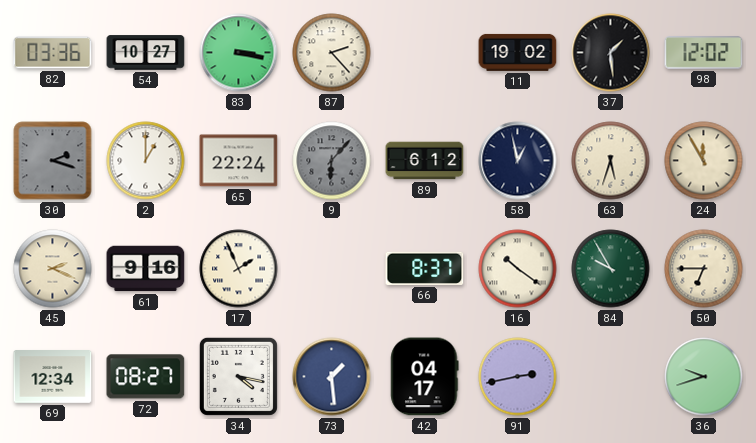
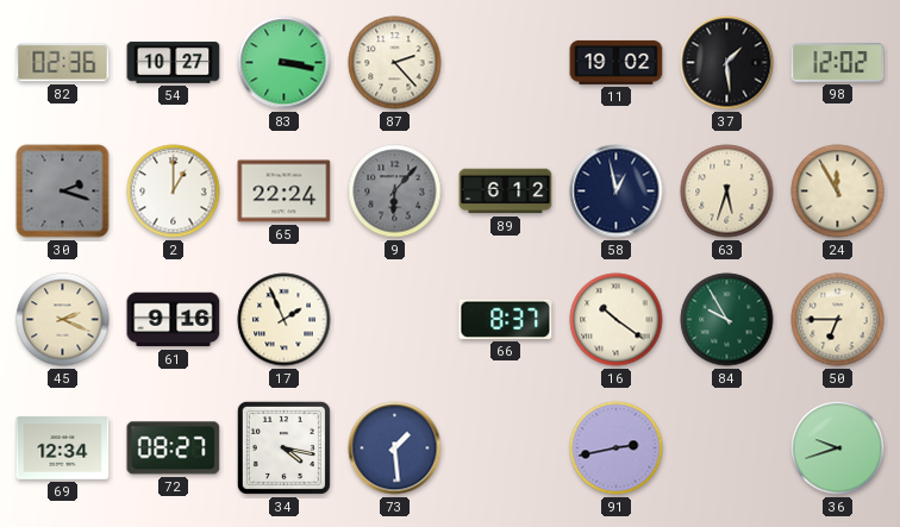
82: 03:36 -> 02:36
42: 04:17 -> none
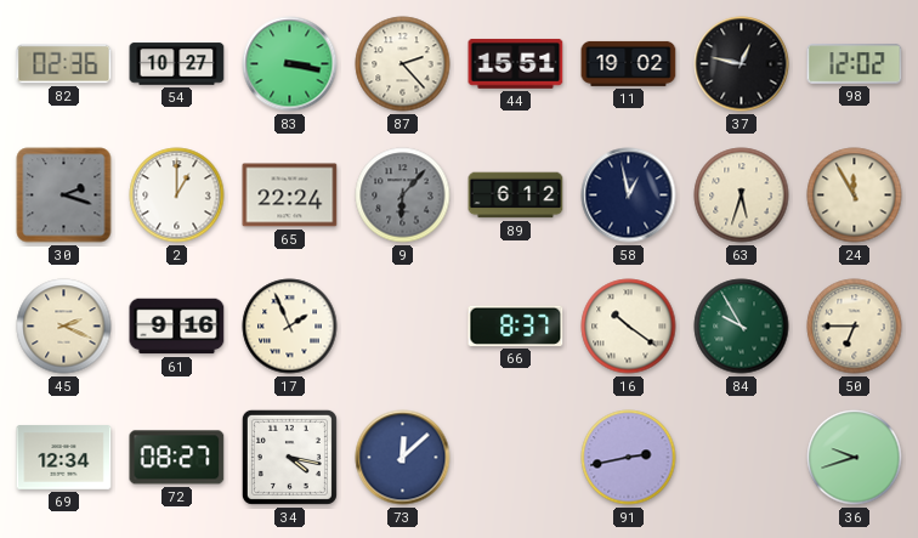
44: none -> 15:51
37: 1:29 -> 12:47
73: 1:29 -> 12:08
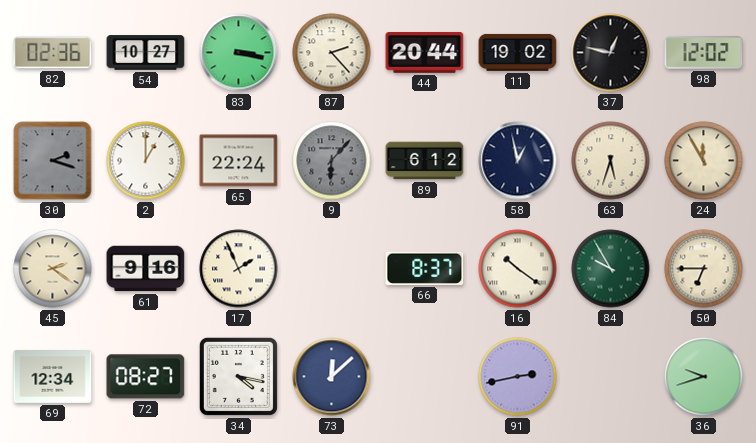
44: 15:51 -> 20:44
45: 2:19 -> 2:21
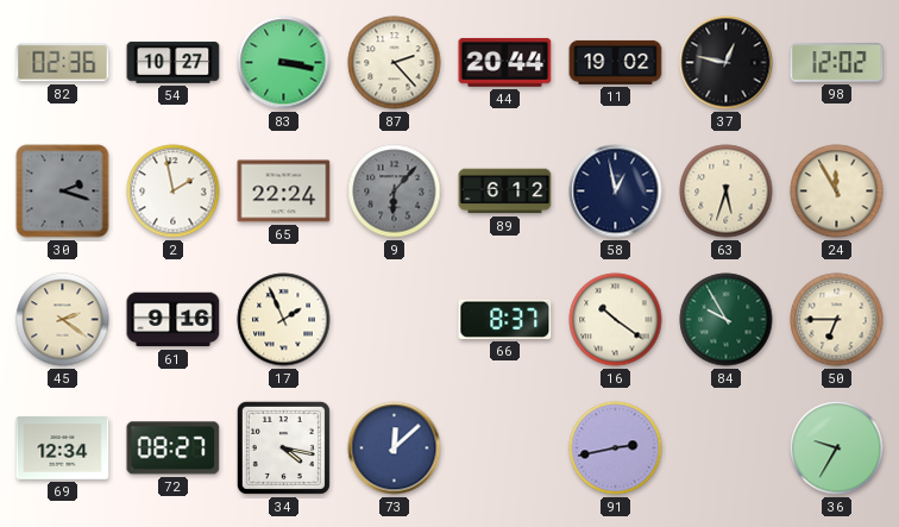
2: 1:00 -> 1:58
36: 9:42 -> 9:35
